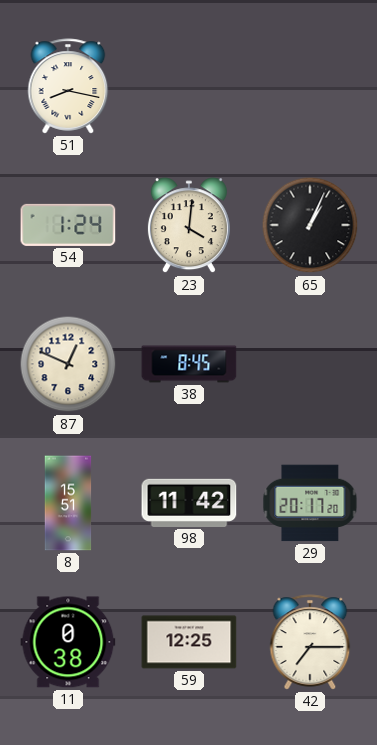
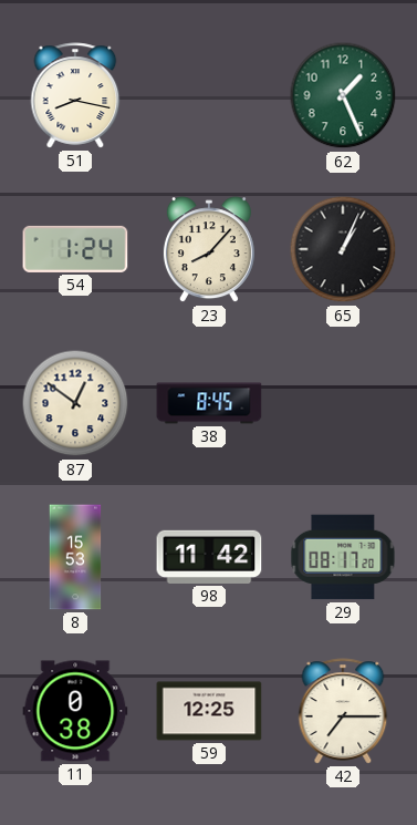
62: none -> 1:26
23: 4:01 -> 8:07
87: 12:49 -> 12:51
8: 15:51 -> 15:53
29: 20:17 -> 08:17
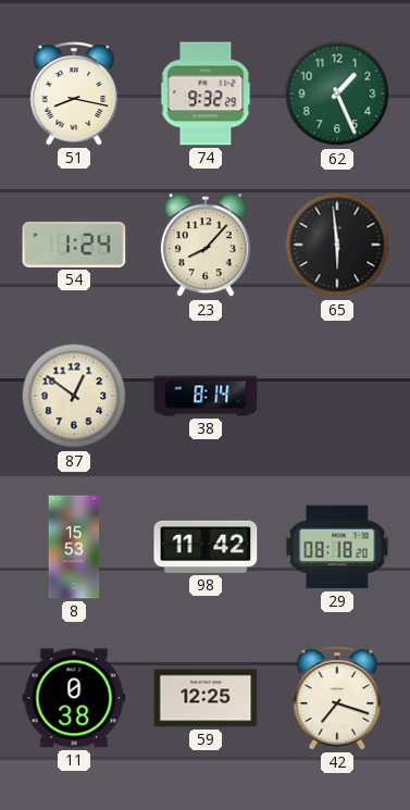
74: none -> 9:32
65: 1:04 -> 5:59
38: 8:45 -> 8:14
29: 08:17 -> 08:18
42: 7:15 -> 7:18
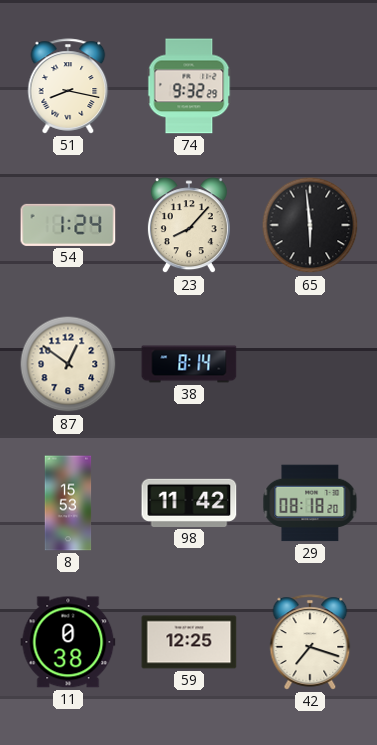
62: 1:26 -> none
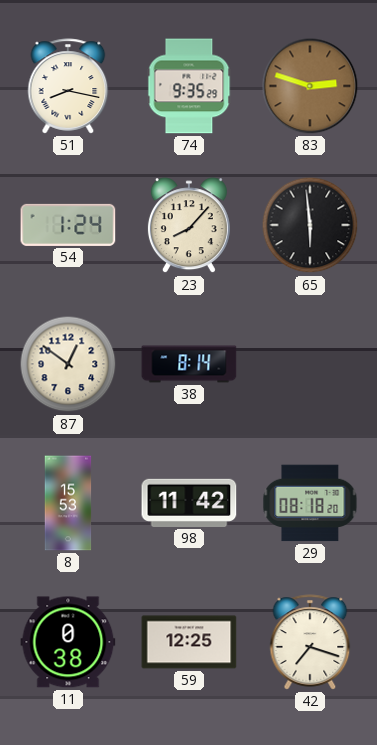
74: 9:32 -> 9:35
83: none -> 2:48
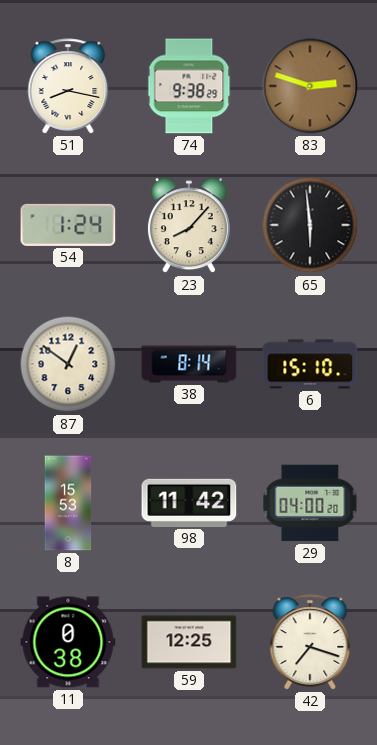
74: 9:35 -> 9:38
6: none -> 15:10
29: 08:18 -> 04:00
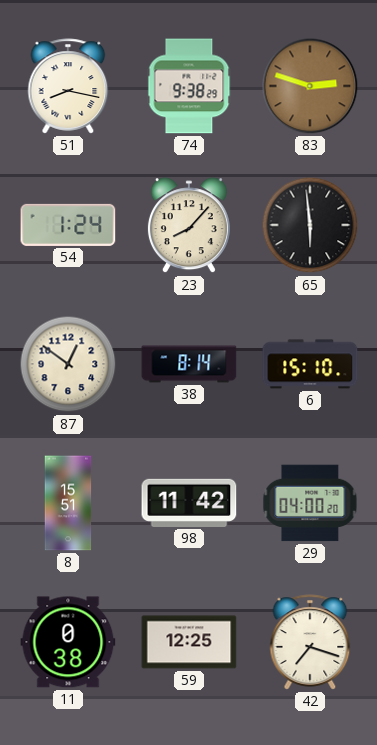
8: 15:53 -> 15:51
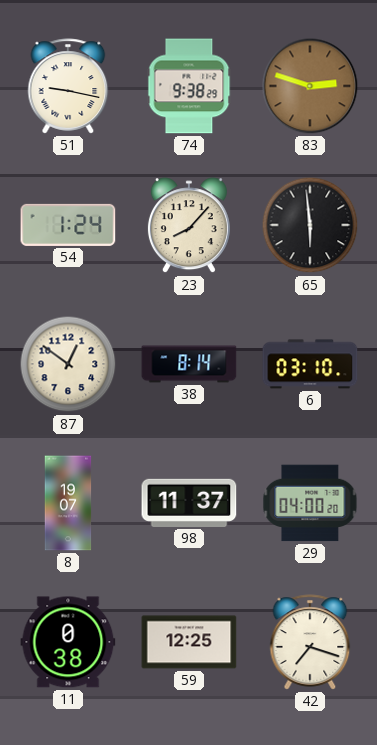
51: 8:17 -> 9:17
6: 15:10 -> 03:10
8: 15:51 -> 19:07
98: 11:42 -> 11:37
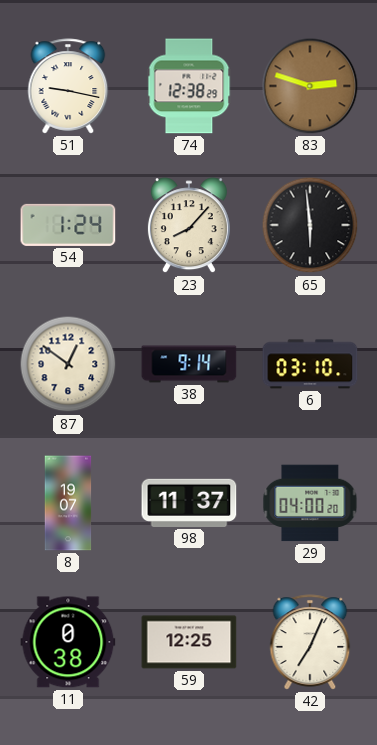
74: 9:38 -> 12:38
38: 8:14 -> 9:14
42: 7:18 -> 7:04
